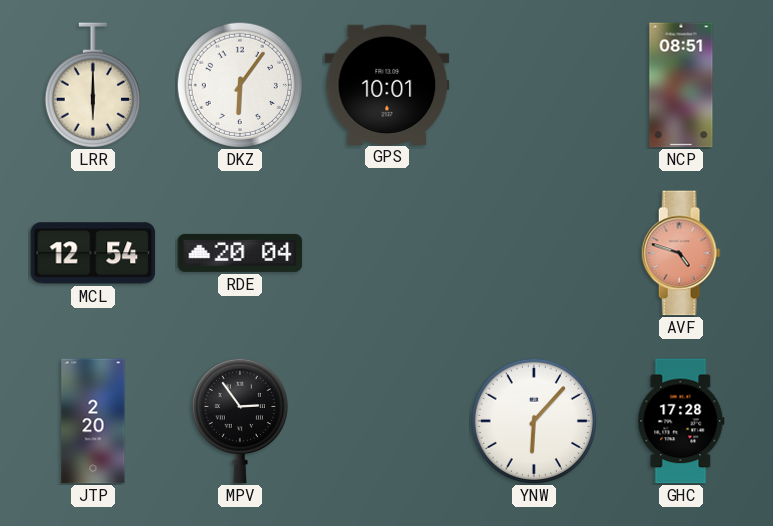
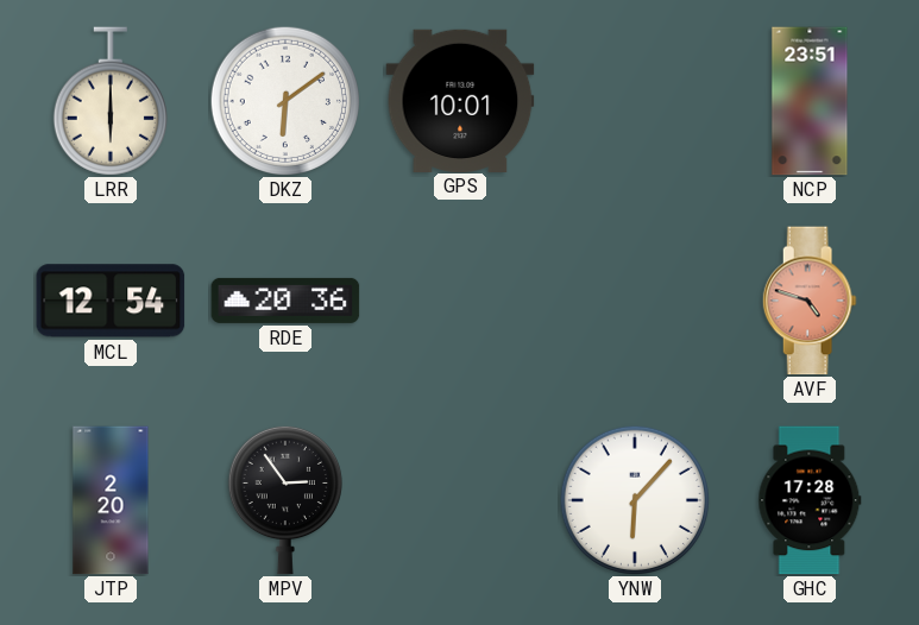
DKZ: 6:06 -> 6:09
NCP: 08:51 -> 23:51
RDE: 20:04 -> 20:36
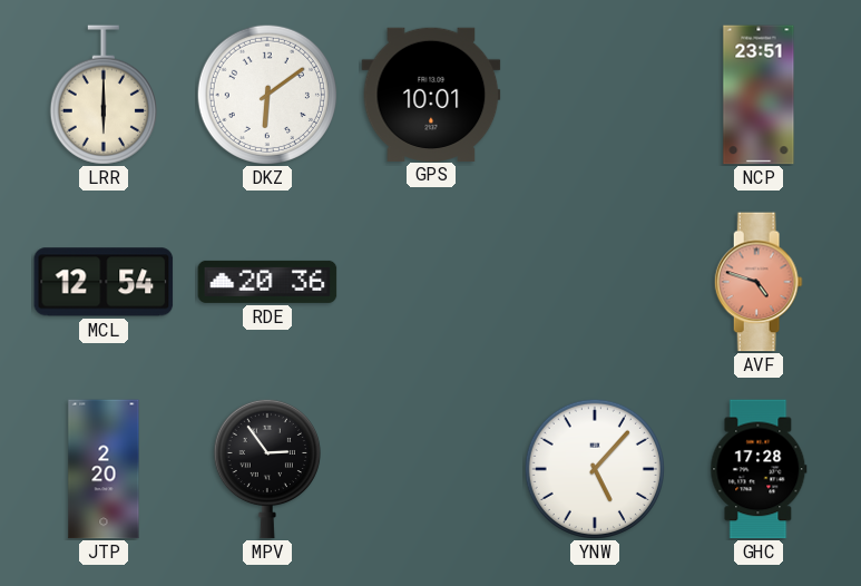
YNW: 6:07 -> 5:07
